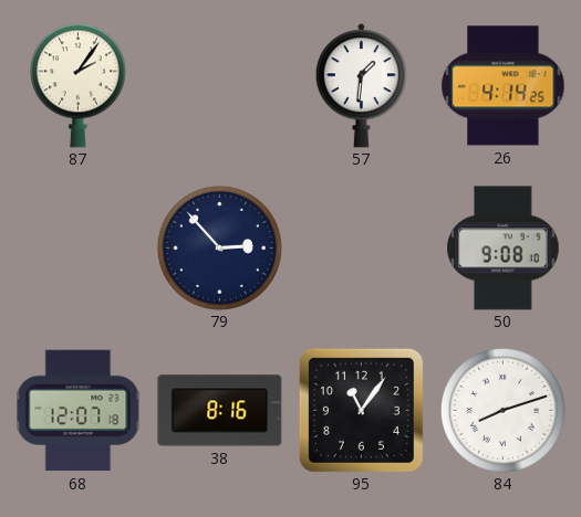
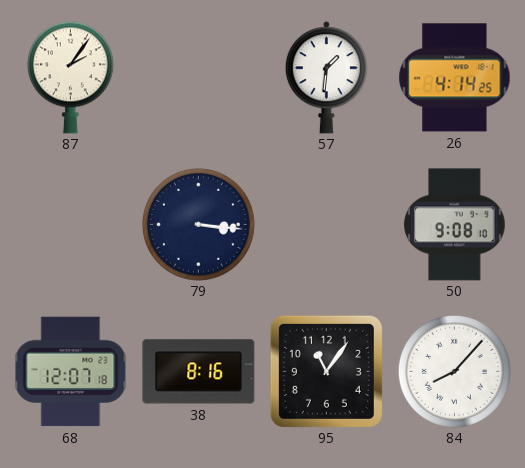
79: 2:53 -> 3:16
84: 8:12 -> 8:07
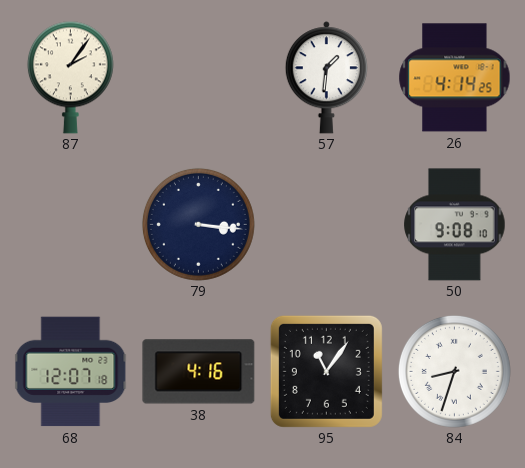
38: 8:16 -> 4:16
84: 8:07 -> 8:33
